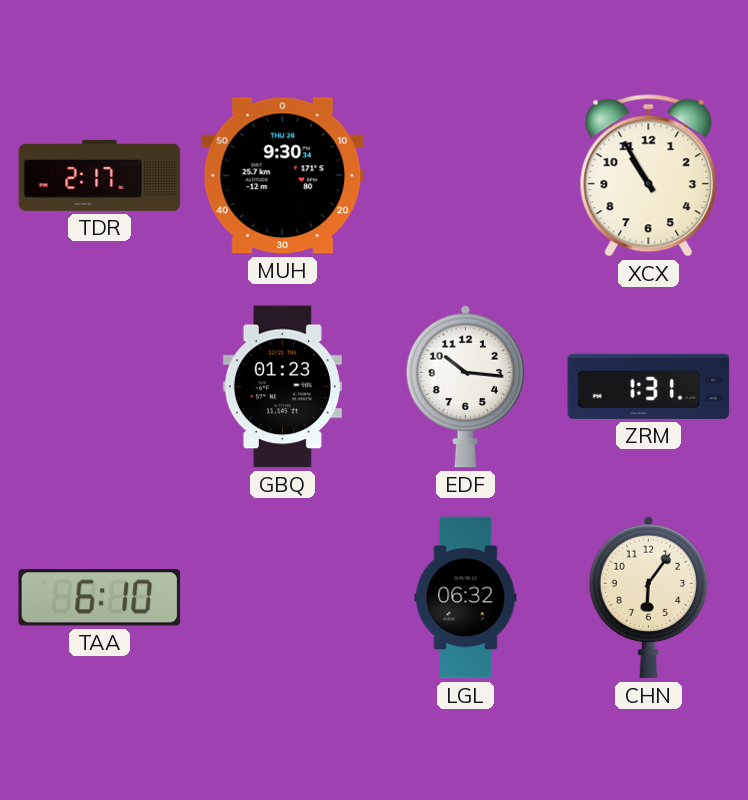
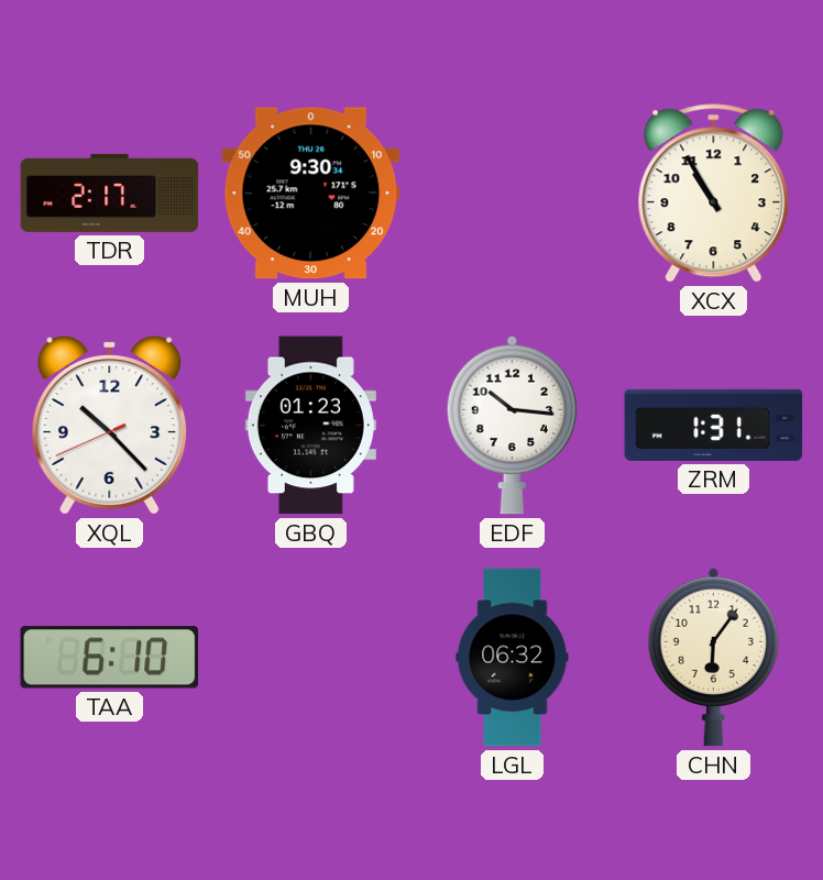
XQL: none -> 10:22
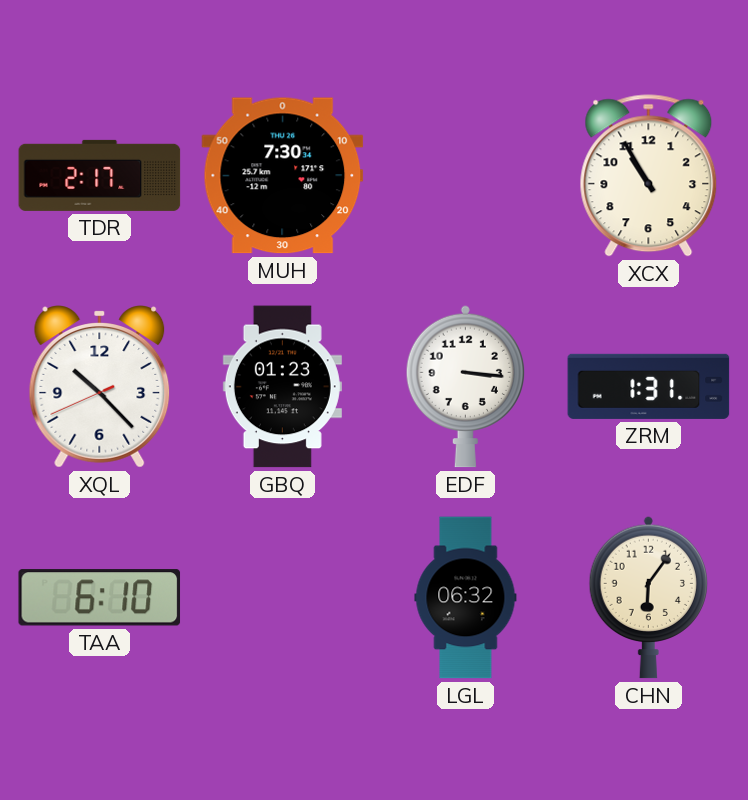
MUH: 9:30 -> 7:30
EDF: 10:16 -> 3:16
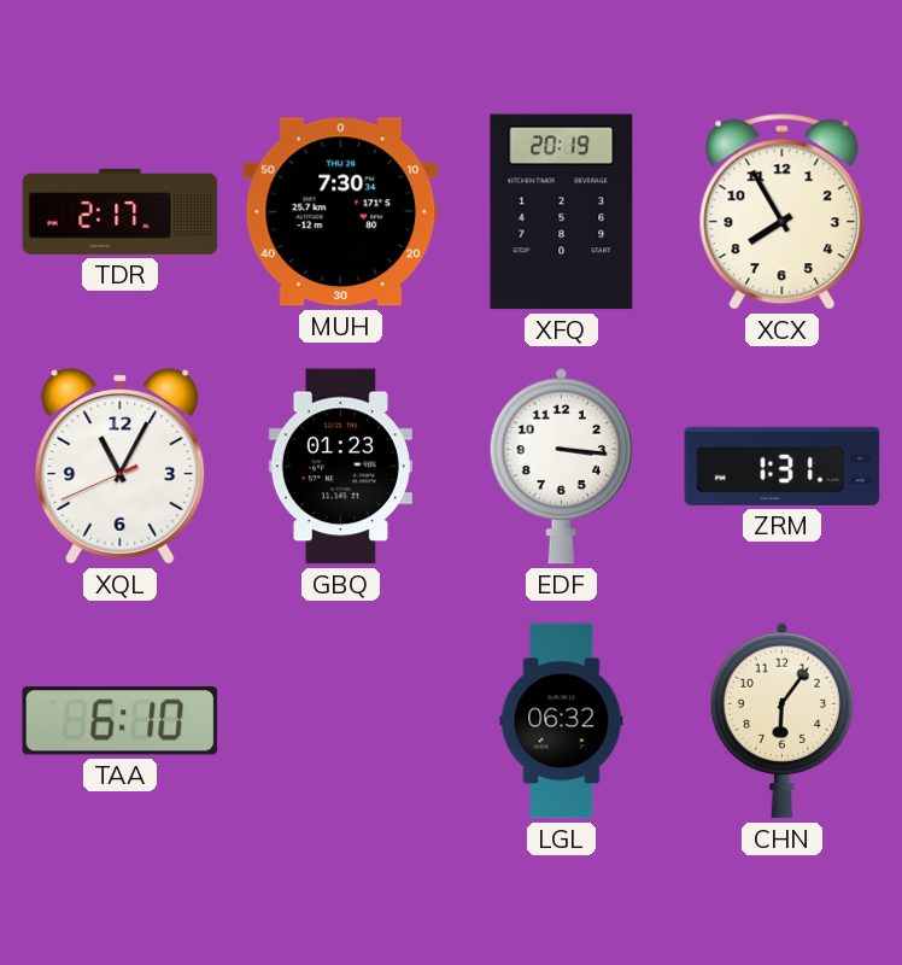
XFQ: none -> 20:19
XCX: 10:55 -> 7:55
XQL: 10:22 -> 11:04
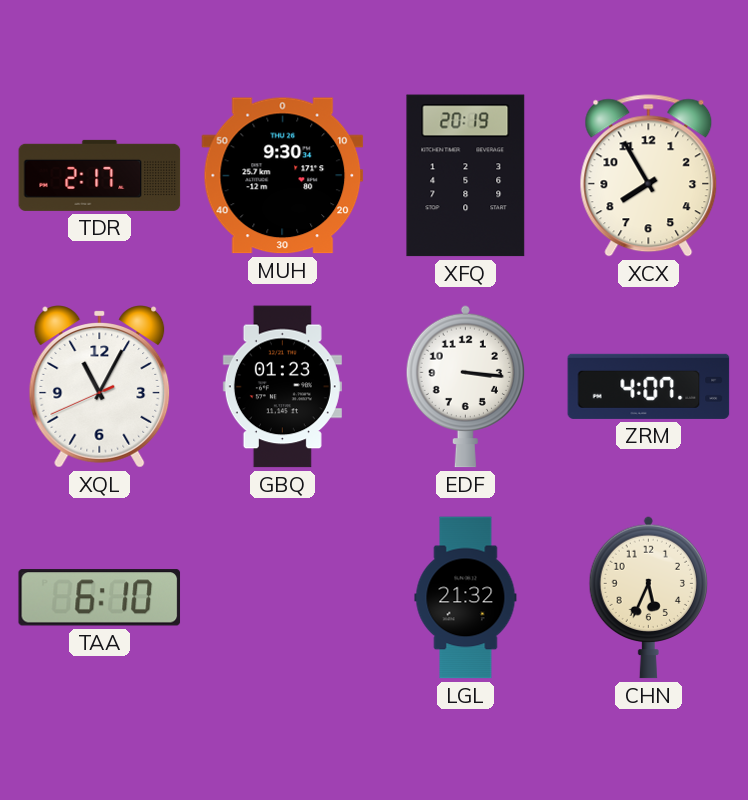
MUH: 7:30 -> 9:30
ZRM: 1:31 -> 4:07
LGL: 06:32 -> 21:32
CHN: 6:06 -> 5:34
